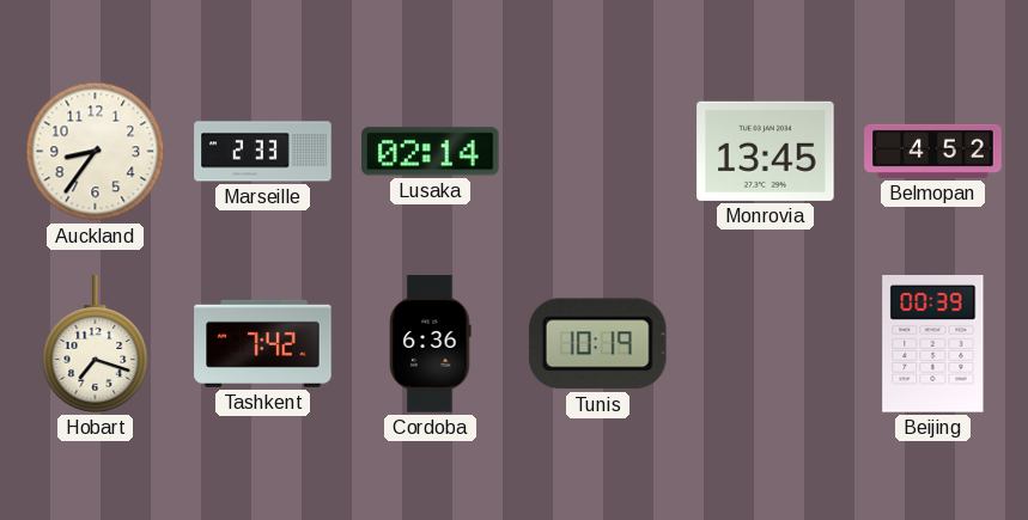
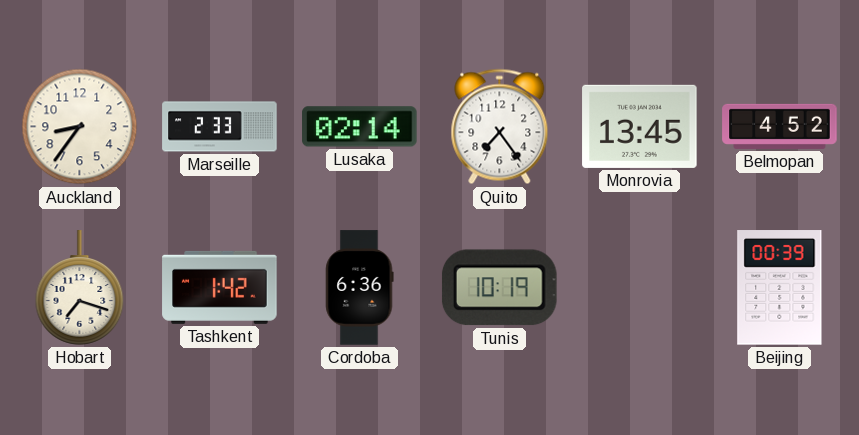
Quito: none -> 7:24
Tashkent: 7:42 -> 1:42
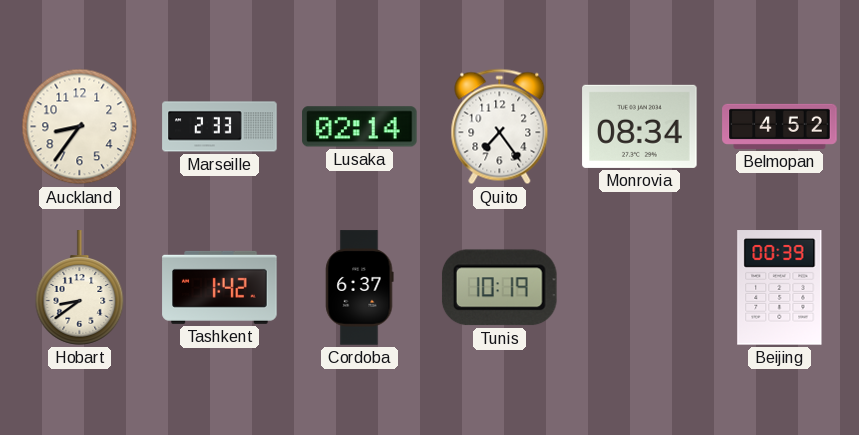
Monrovia: 13:45 -> 08:34
Hobart: 7:18 -> 8:39
Cordoba: 6:36 -> 6:37
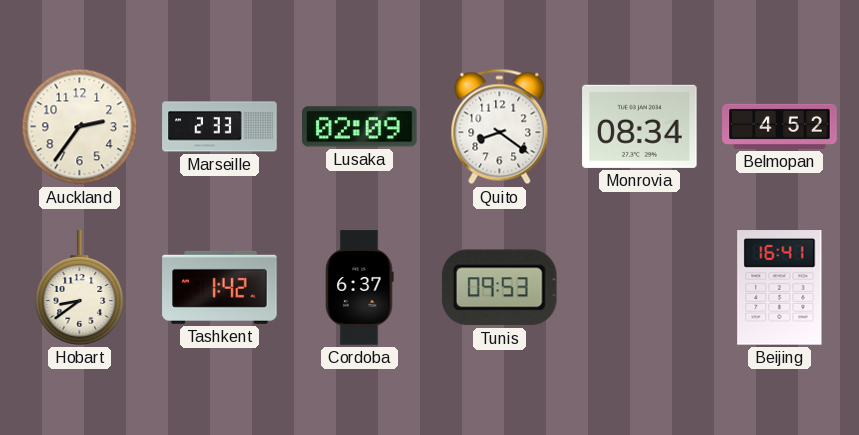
Auckland: 8:36 -> 2:36
Lusaka: 02:14 -> 02:09
Quito: 7:24 -> 8:21
Tunis: 10:19 -> 09:53
Beijing: 00:39 -> 16:41
